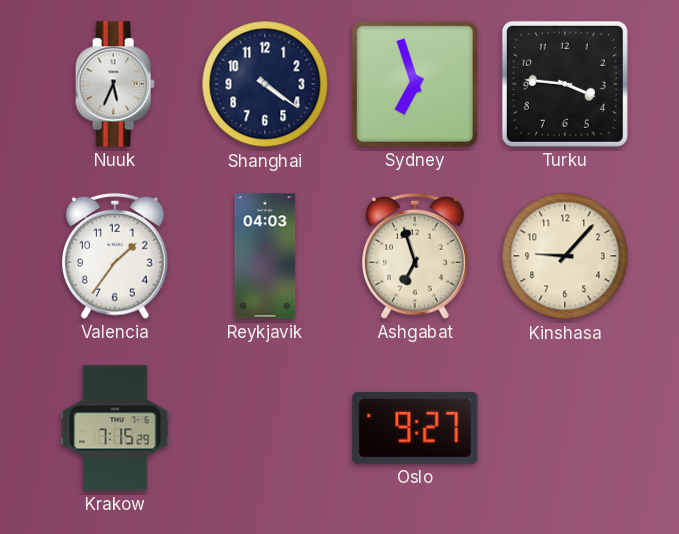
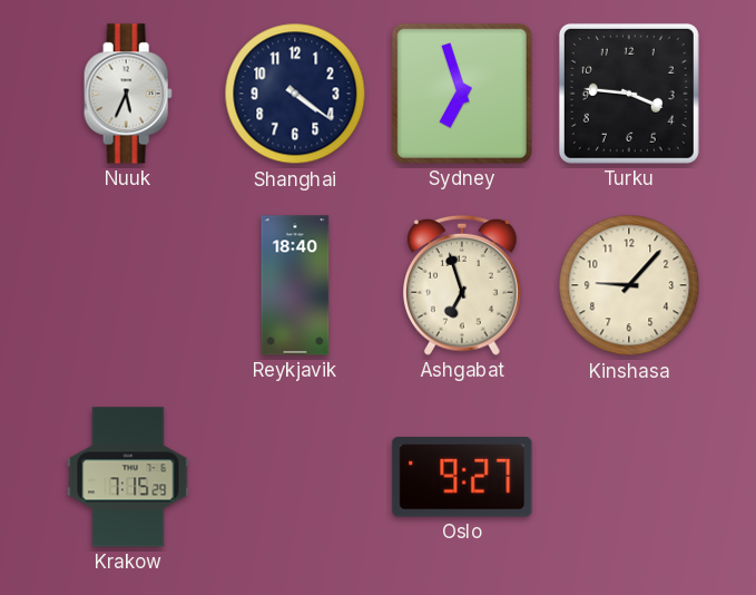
Valencia: 1:36 -> none
Reykjavik: 04:03 -> 18:40
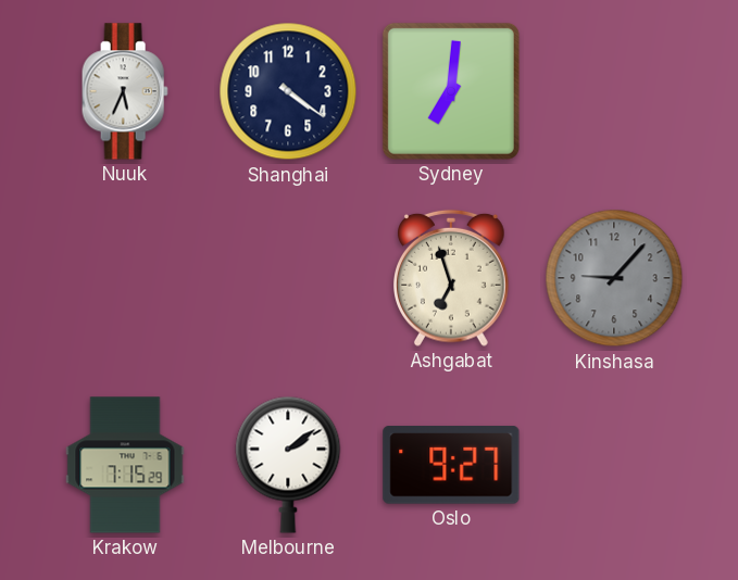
Sydney: 6:57 -> 7:01
Turku: 3:46 -> none
Reykjavik: 18:40 -> none
Kinshasa dial: cream -> grey
Melbourne: none -> 2:09
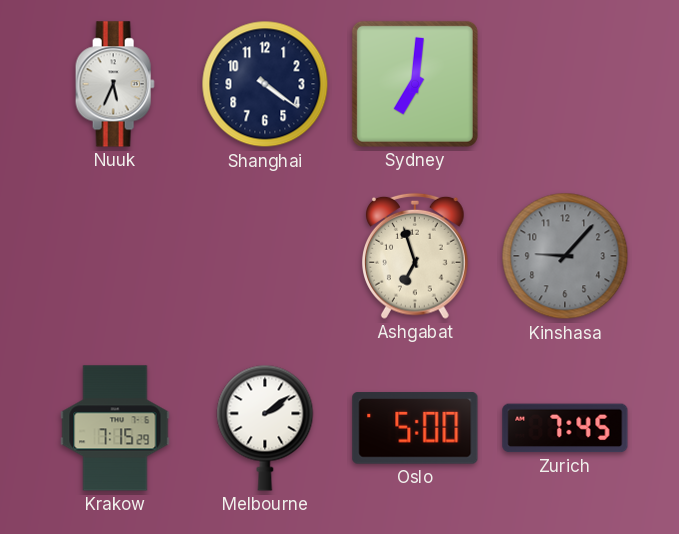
Oslo: 9:27 -> 5:00
Zurich: none -> 7:45
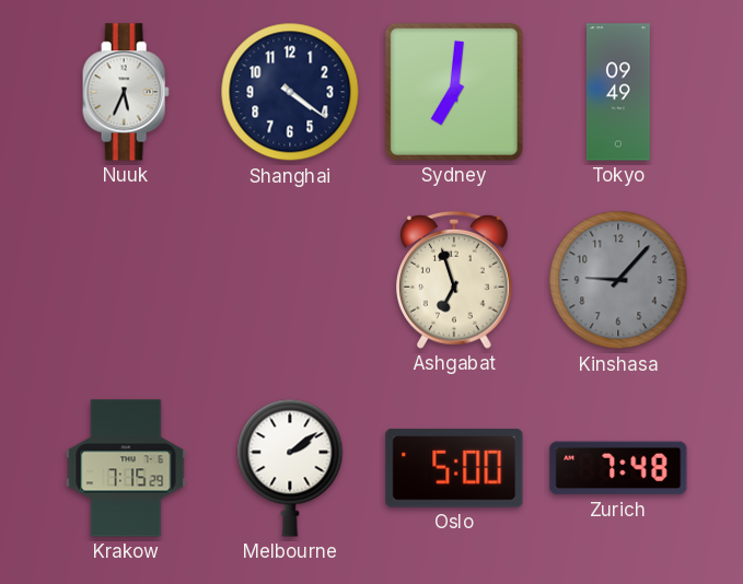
Tokyo: none -> 09:49
Zurich: 7:45 -> 7:48
